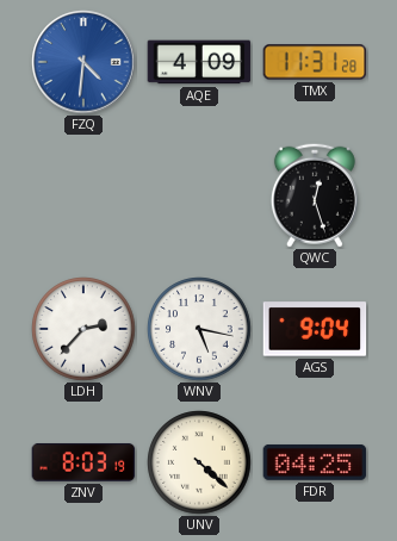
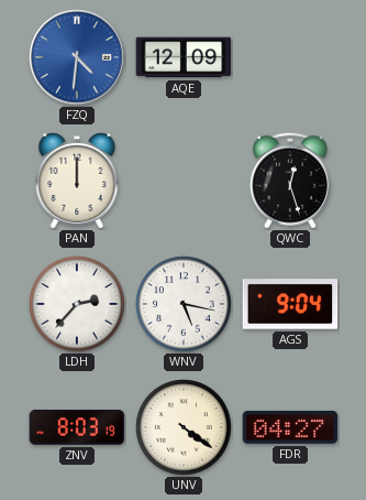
AQE: 4:09 -> 12:09
TMX: 11:31 -> none
PAN: none -> 12:00
UNV: 4:22 -> 4:21
FDR: 04:25 -> 04:27
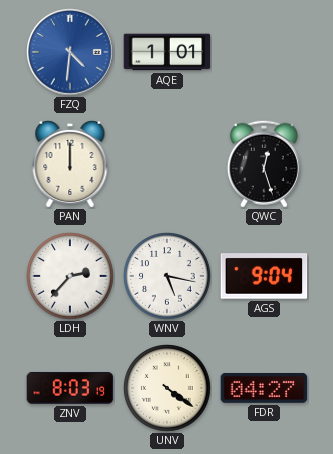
AQE: 12:09 -> 1:01
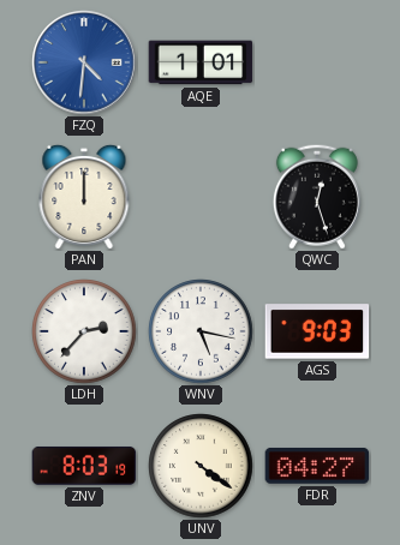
AGS: 9:04 -> 9:03
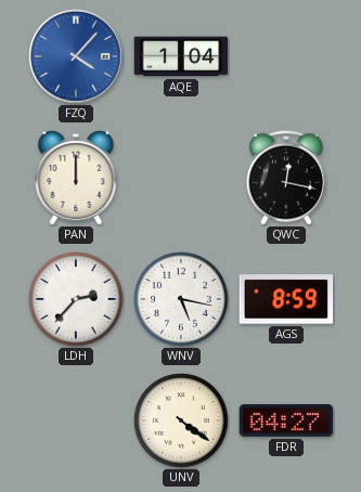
FZQ: 4:31 -> 4:07
AQE: 1:01 -> 1:04
QWC: 12:27 -> 12:17
AGS: 9:03 -> 8:59
ZNV: 8:03 -> none
